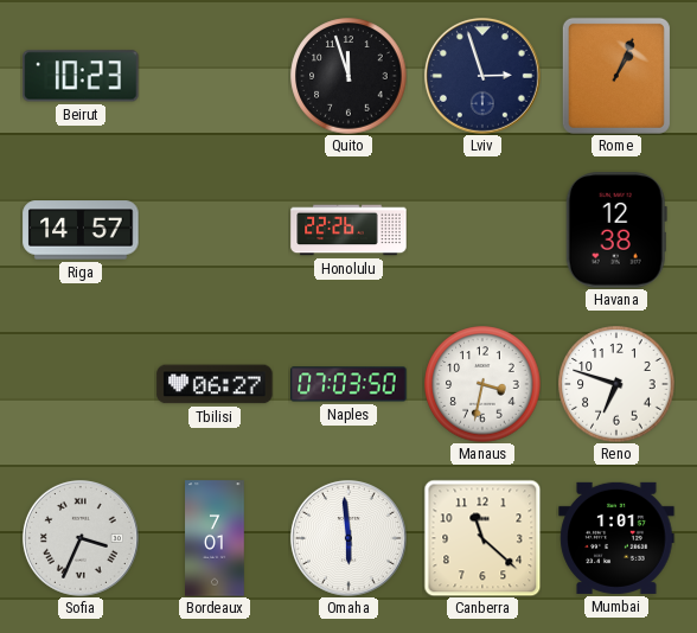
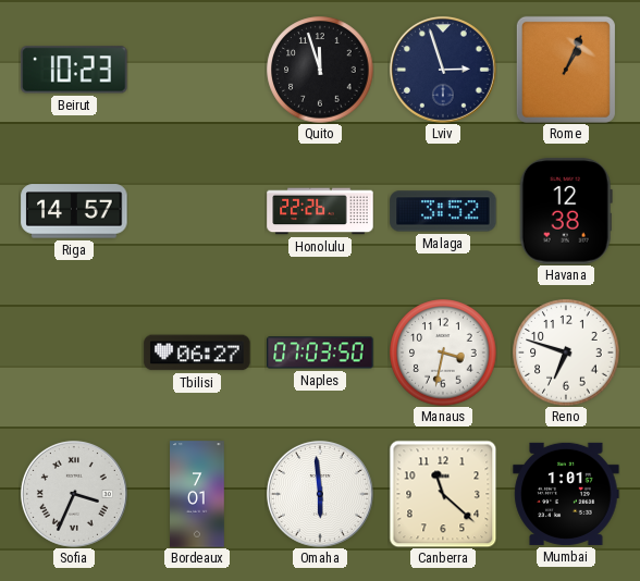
Malaga: none -> 3:52
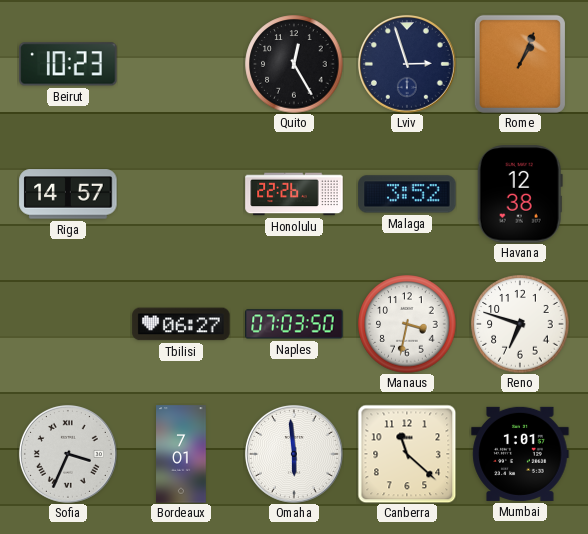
Quito: 11:57 -> 12:25
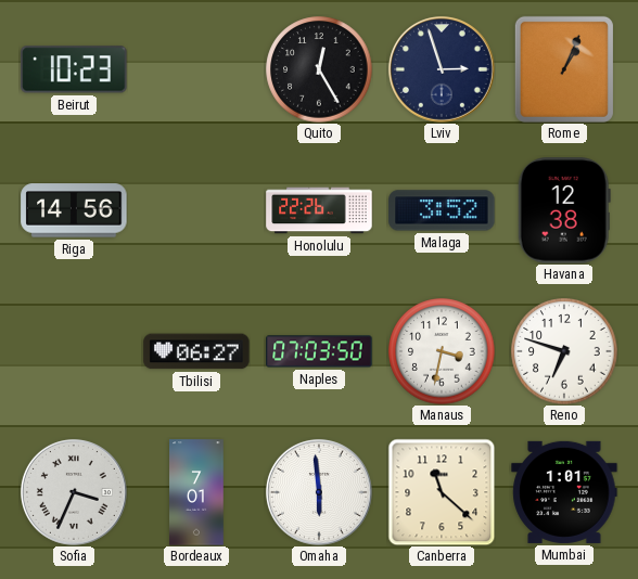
Riga: 14:57 -> 14:56
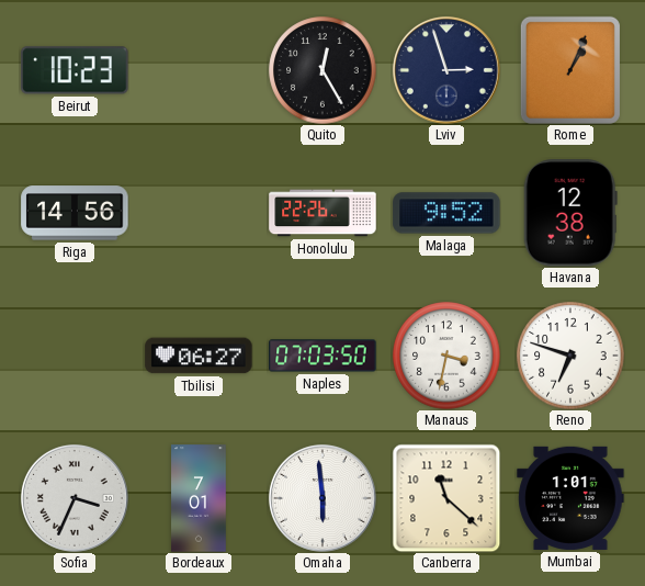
Malaga: 3:52 -> 9:52
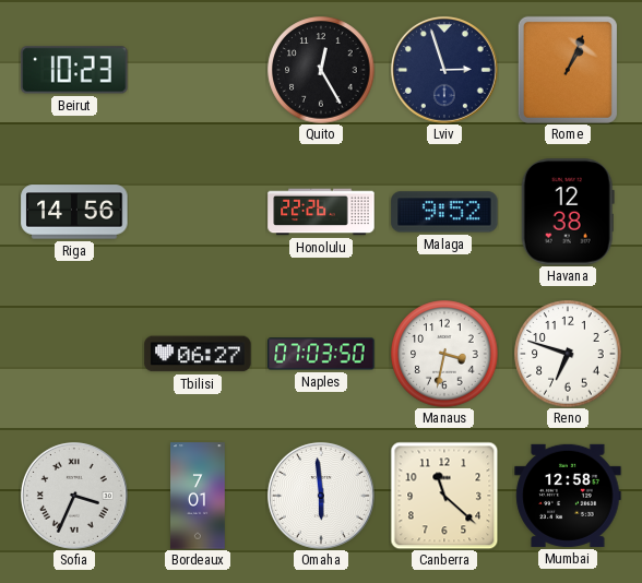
Mumbai: 1:01 -> 12:58
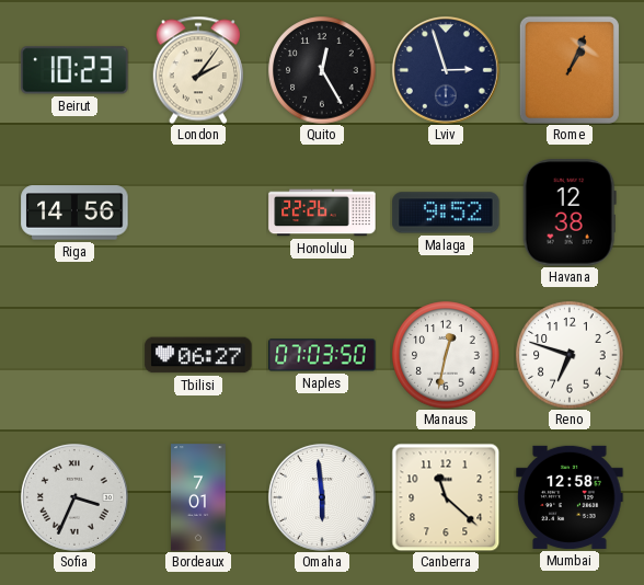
London: none -> 2:06
Manaus: 3:32 -> 12:32
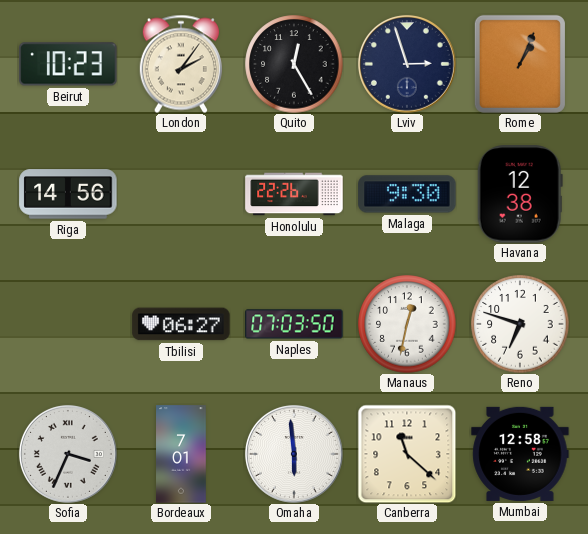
Malaga: 9:52 -> 9:30
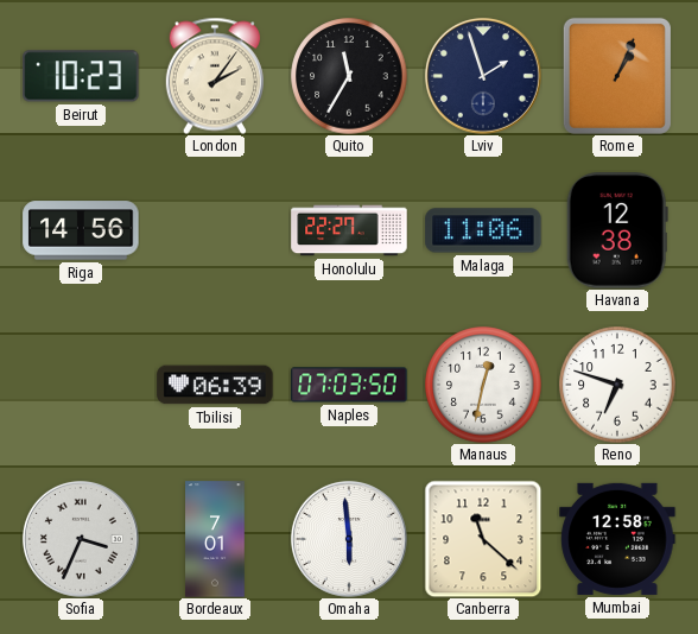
Quito: 12:25 -> 11:35
Lviv: 2:57 -> 1:57
Honolulu: 22:26 -> 22:27
Malaga: 9:30 -> 11:06
Tbilisi: 06:27 -> 06:39
